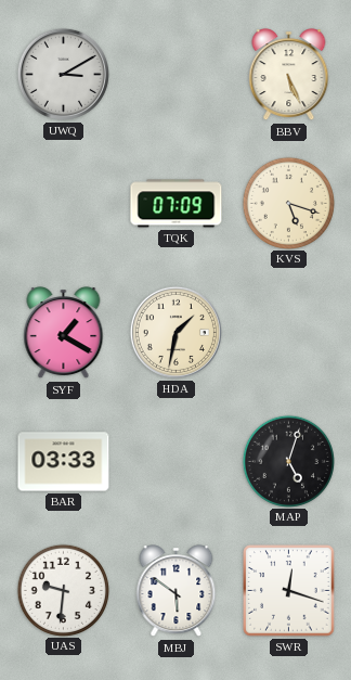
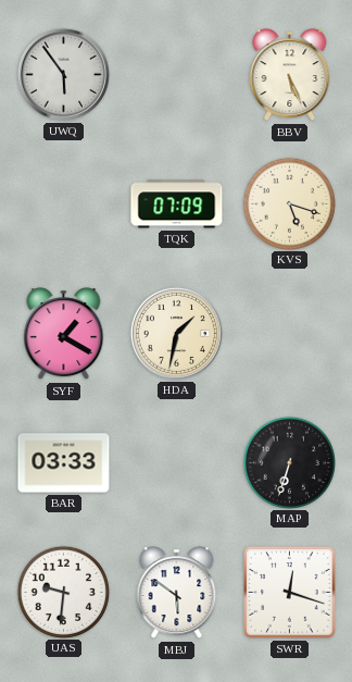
UWQ: 3:10 -> 5:54
MAP: 5:03 -> 6:33
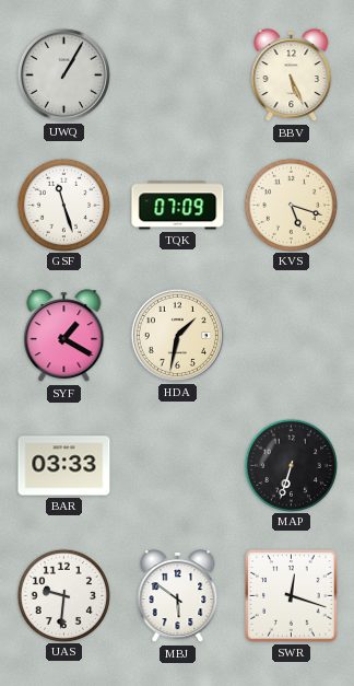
UWQ: 5:54 -> 1:05
GSF: none -> 11:27
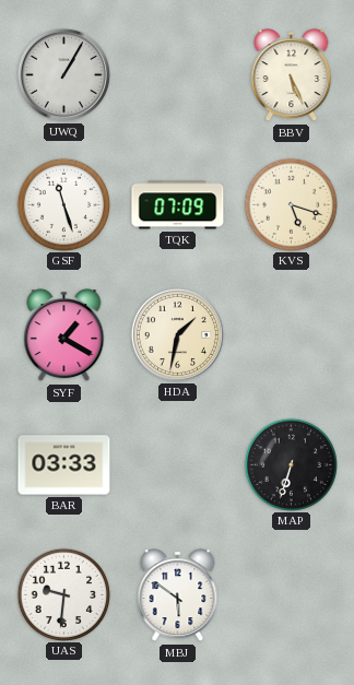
SWR: 12:18 -> none
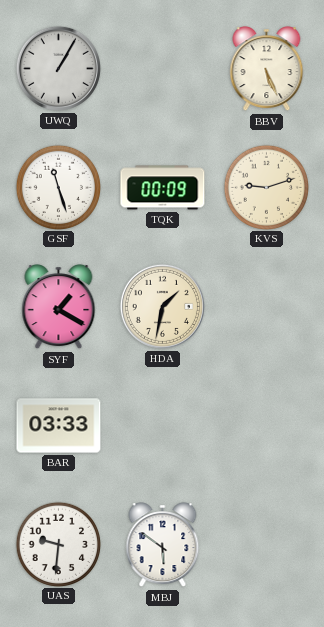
TQK: 07:09 -> 00:09
KVS: 5:18 -> 9:12
MAP: 6:33 -> none
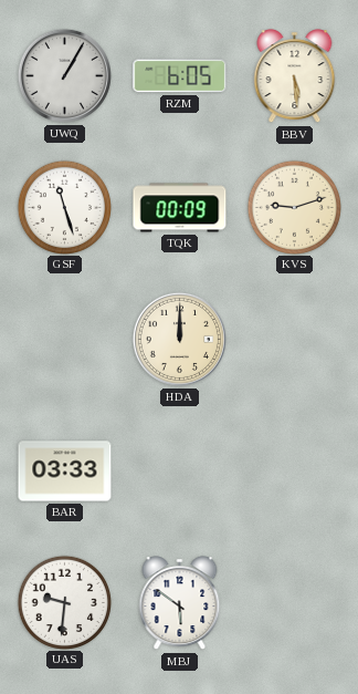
RZM: none -> 6:05
BBV: 5:26 -> 5:29
SYF: 1:20 -> none
HDA: 1:32 -> 12:00
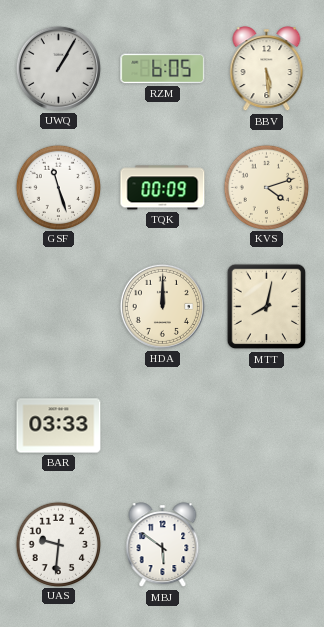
KVS: 9:12 -> 4:12
MTT: none -> 8:02
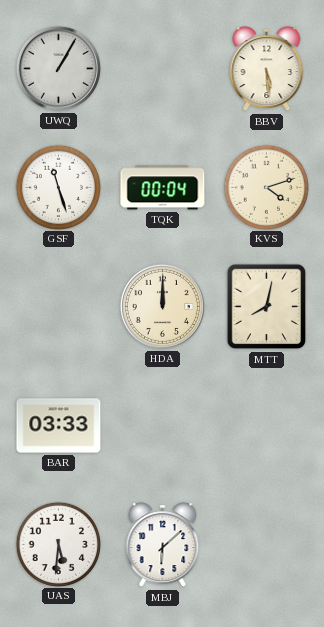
RZM: 6:05 -> none
TQK: 00:09 -> 00:04
UAS: 9:31 -> 5:31
MBJ: 5:51 -> 6:08
